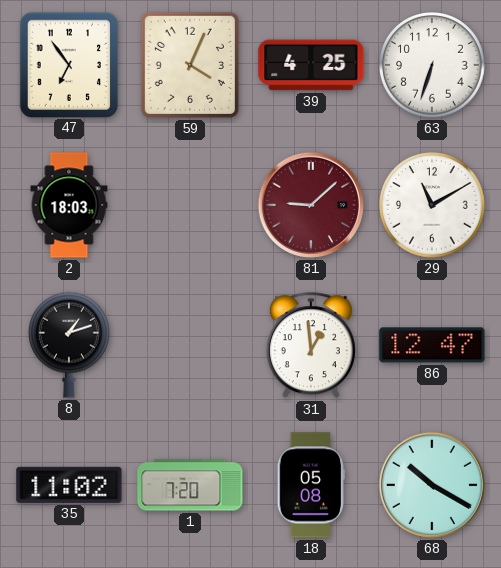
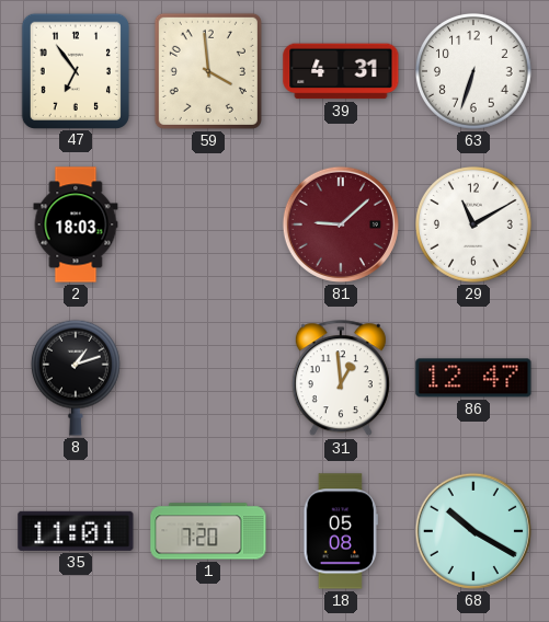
59: 4:04 -> 3:59
39: 4:25 -> 4:31
35: 11:02 -> 11:01
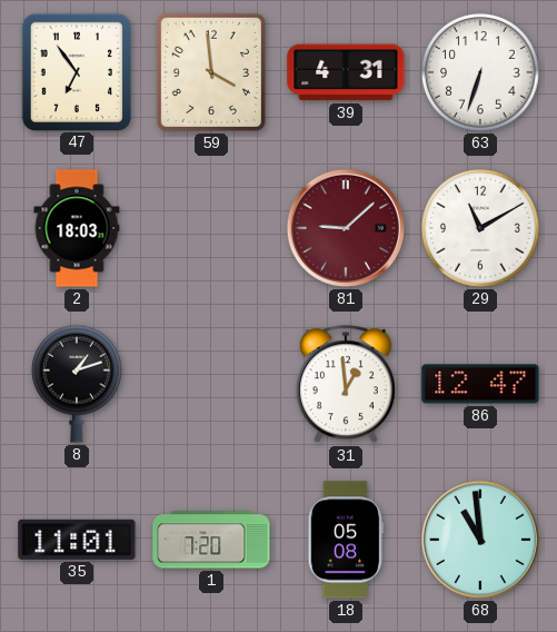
68: 10:20 -> 10:59
